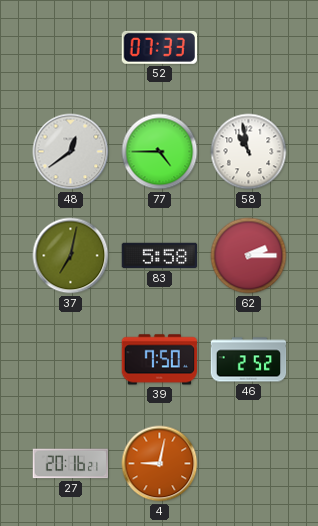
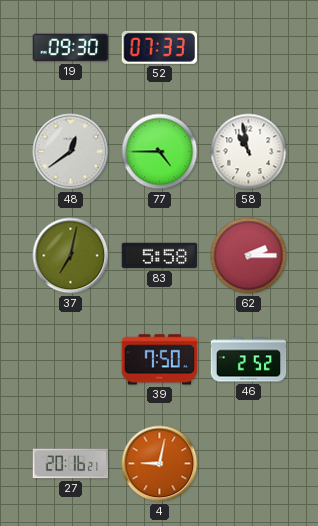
19: none -> 09:30
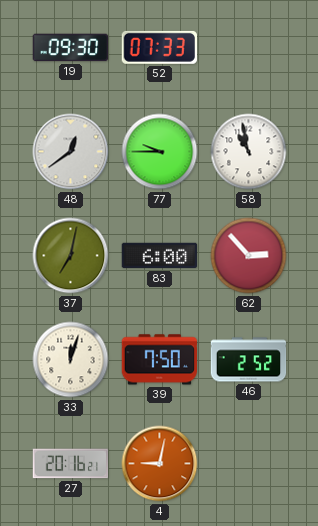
77: 4:45 -> 9:45
83: 5:58 -> 6:00
62: 2:15 -> 2:53
33: none -> 12:03
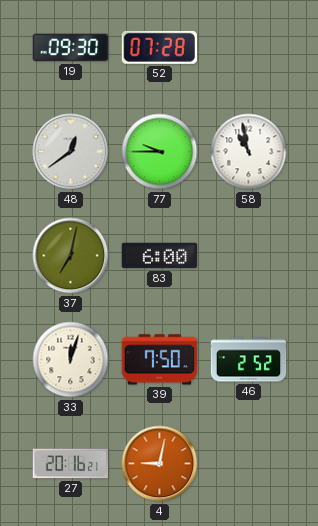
52: 07:33 -> 07:28
62: 2:53 -> none
